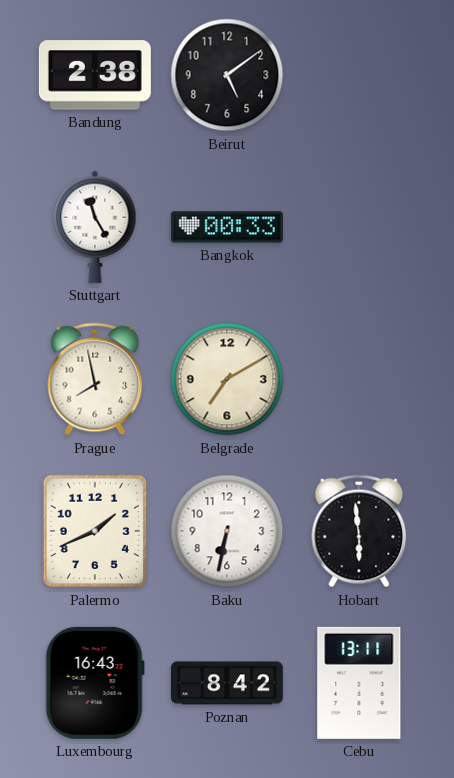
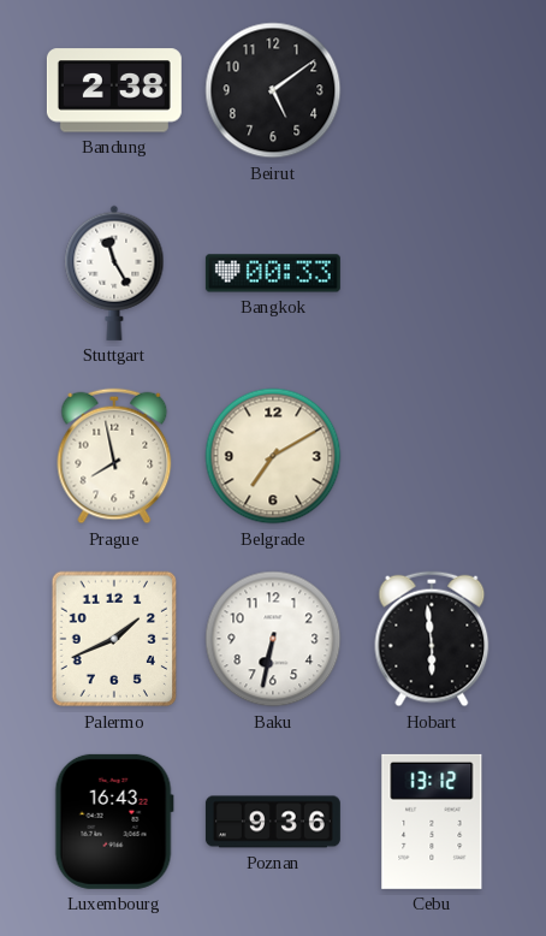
Poznan: 8:42 -> 9:36
Cebu: 13:11 -> 13:12
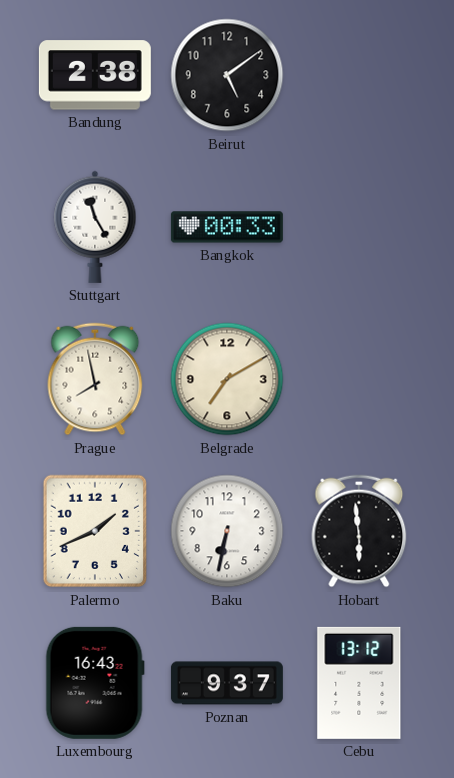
Poznan: 9:36 -> 9:37
